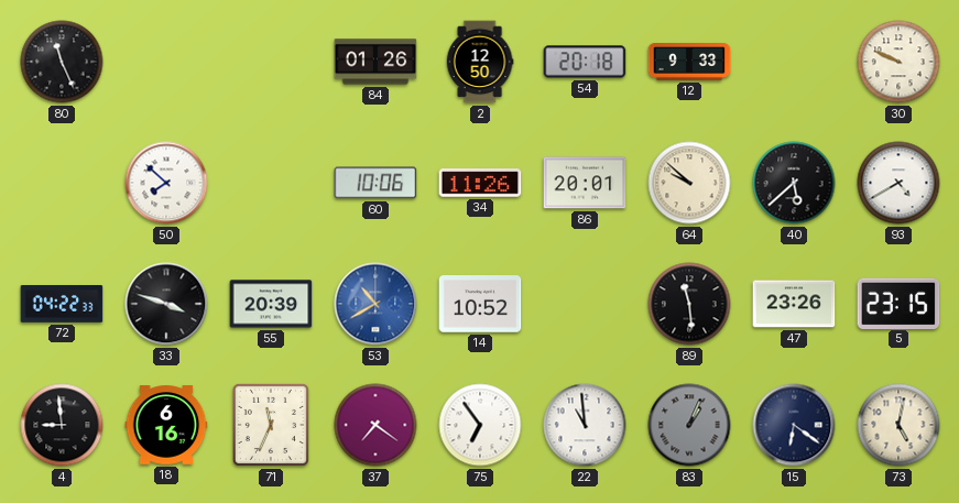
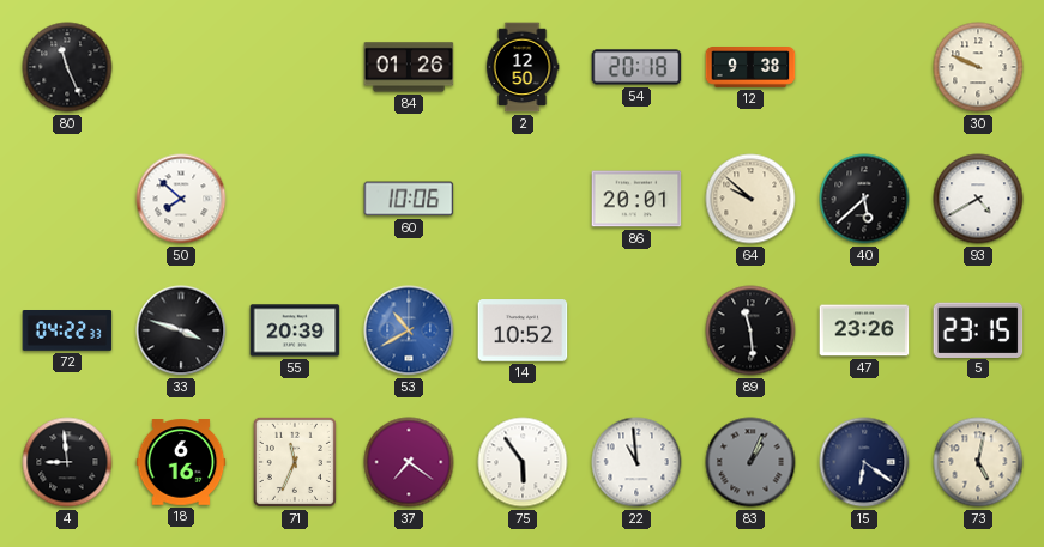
12: 9:33 -> 9:38
34: 11:26 -> none
75: 6:54 -> 5:54
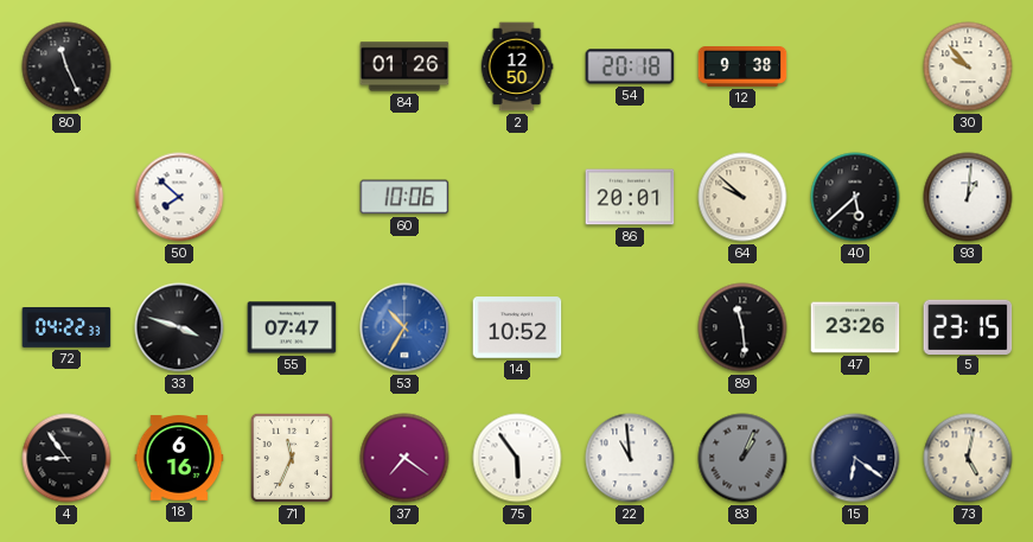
30: 9:49 -> 9:53
93: 4:40 -> 1:01
55: 20:39 -> 07:47
53: 10:40 -> 10:35
4: 8:59 -> 8:54
